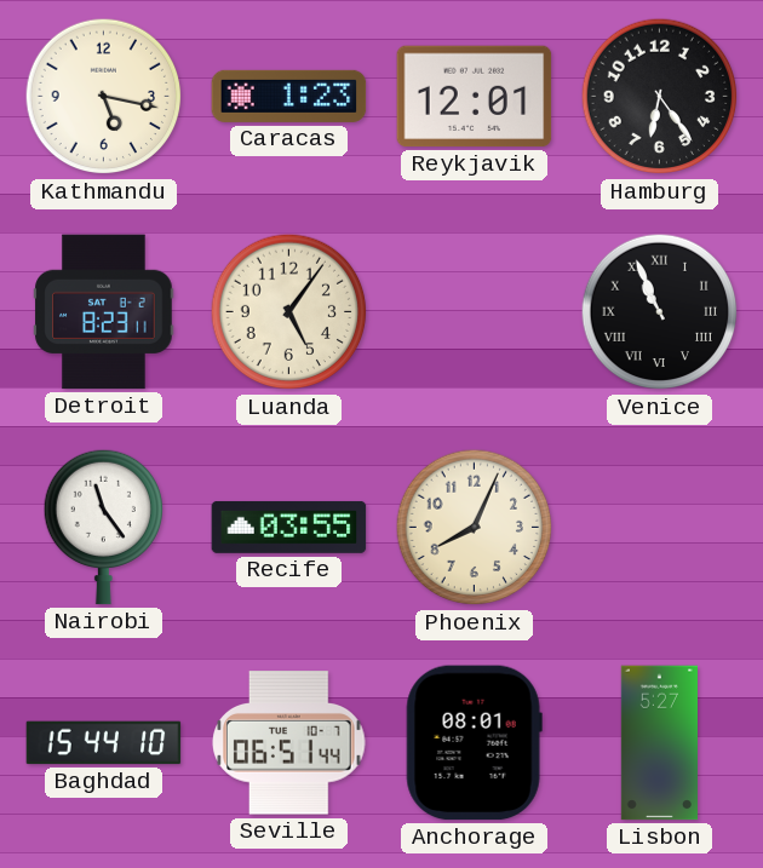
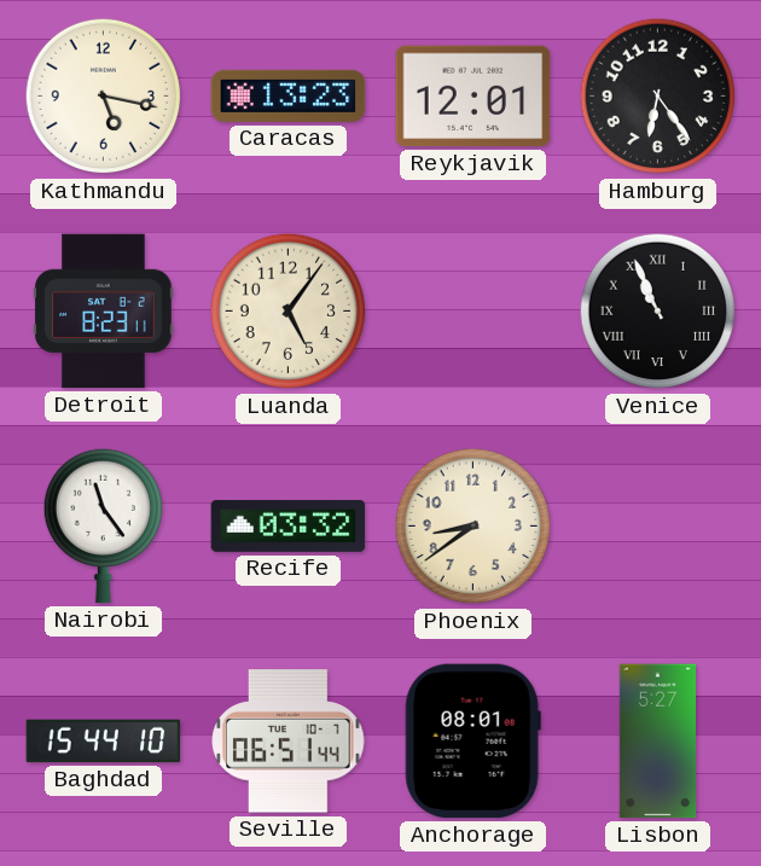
Caracas: 1:23 -> 13:23
Recife: 03:55 -> 03:32
Phoenix: 8:04 -> 8:39
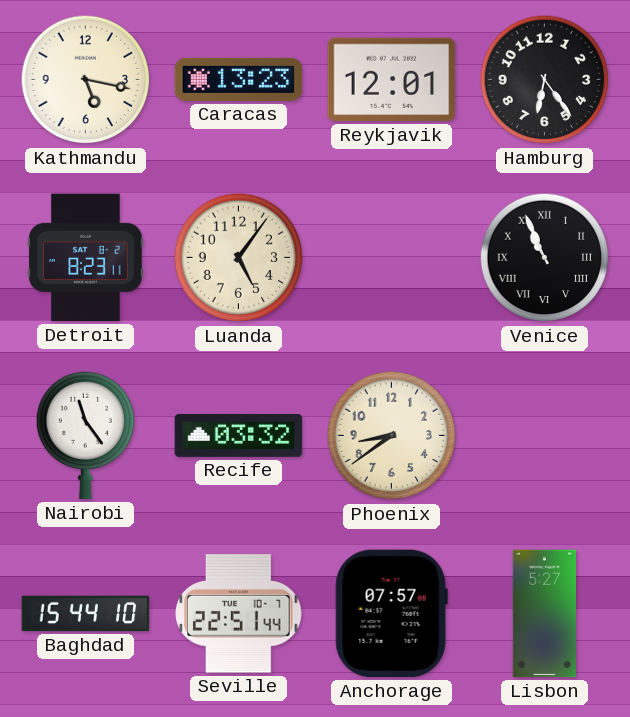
Seville: 06:51 -> 22:51
Anchorage: 08:01 -> 07:57
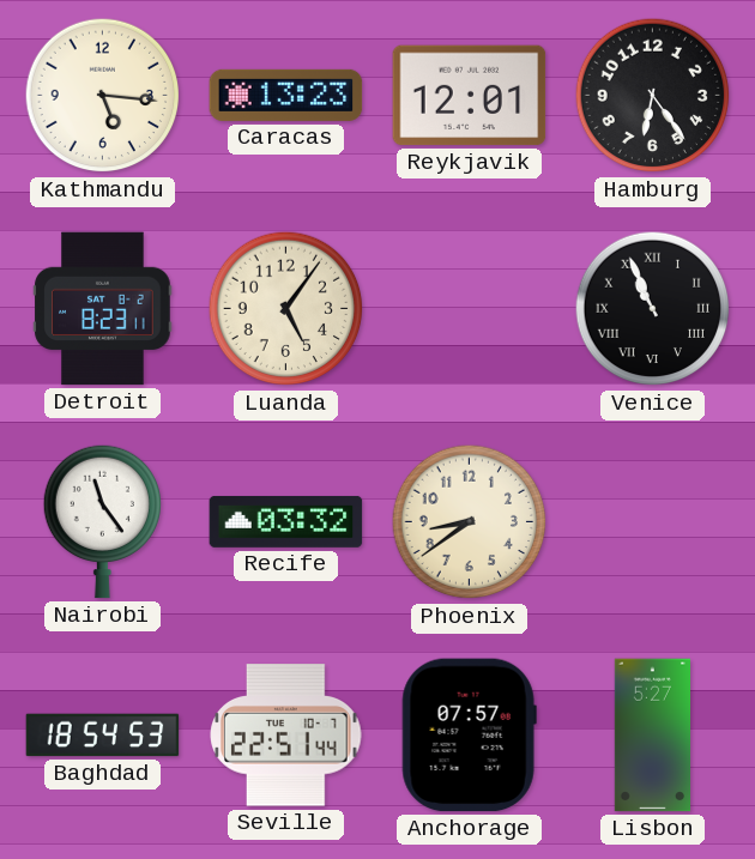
Kathmandu: 5:17 -> 5:16
Baghdad: 15:44 -> 18:54
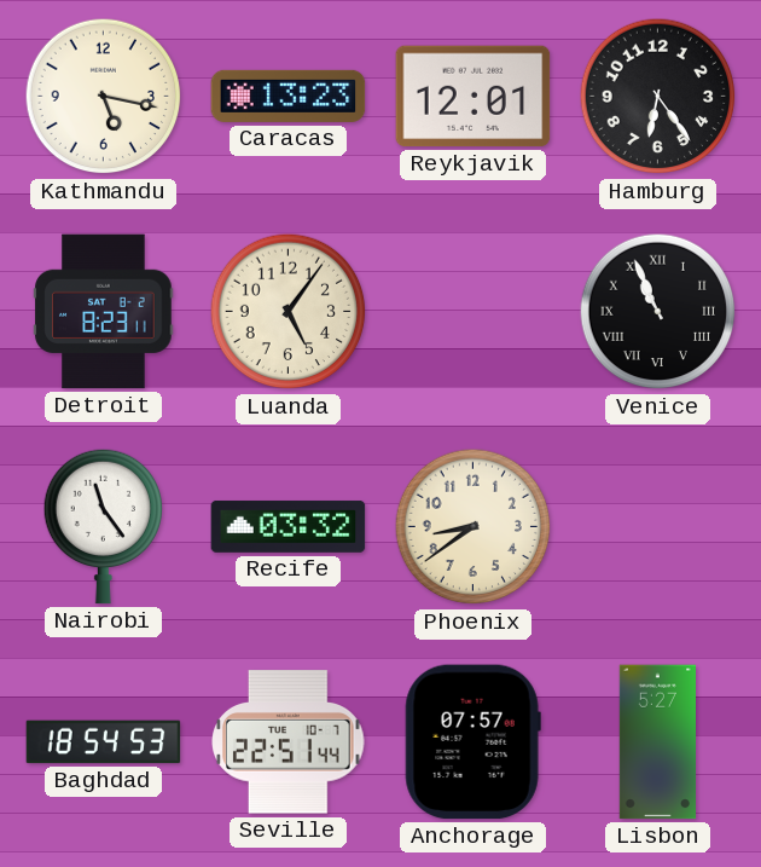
Kathmandu: 5:16 -> 5:17
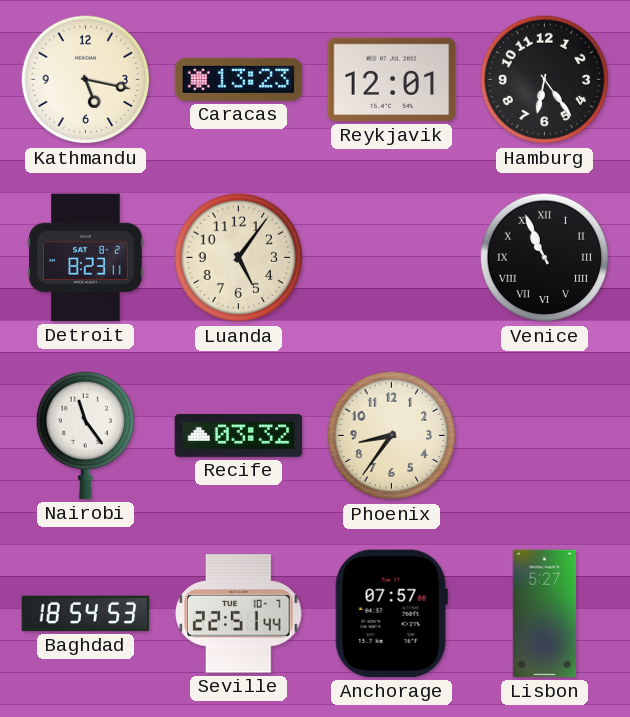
Phoenix: 8:39 -> 8:36
